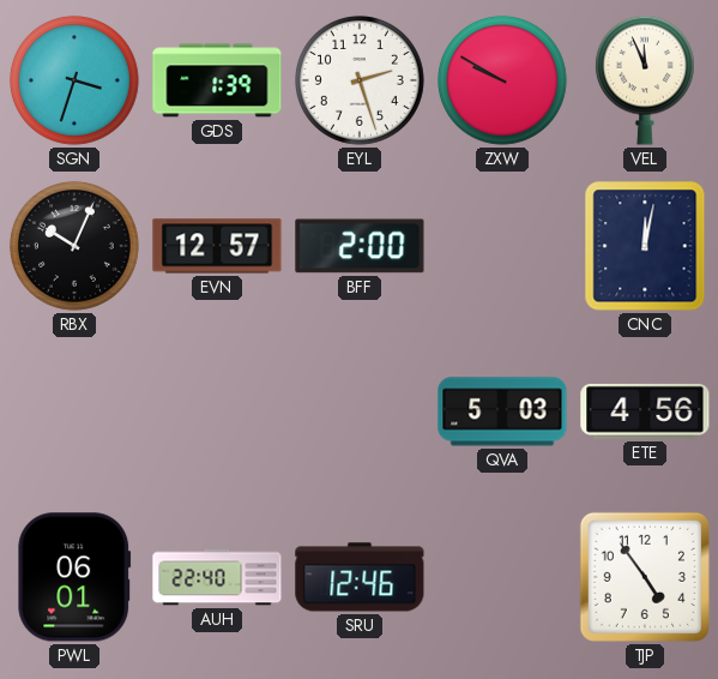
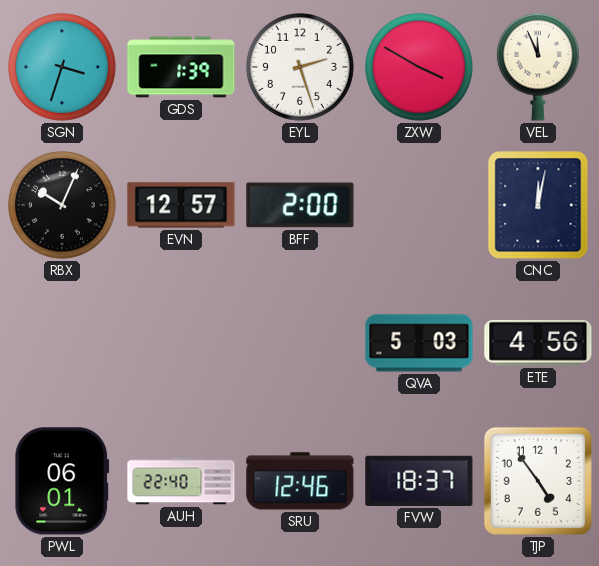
ZXW: 9:50 -> 3:50
FVW: none -> 18:37
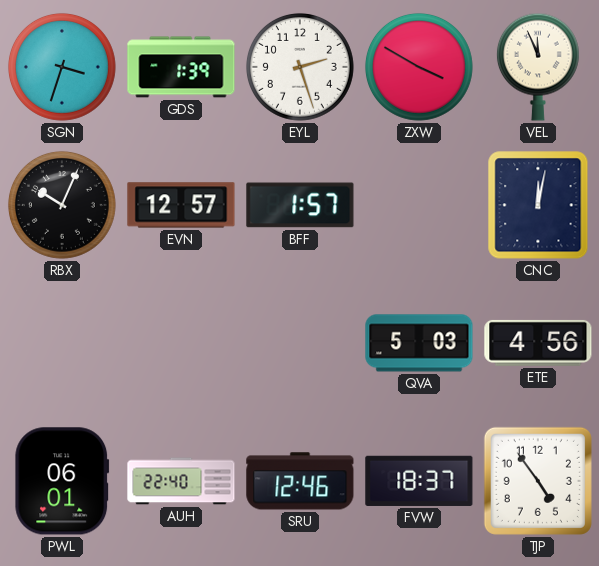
BFF: 2:00 -> 1:57
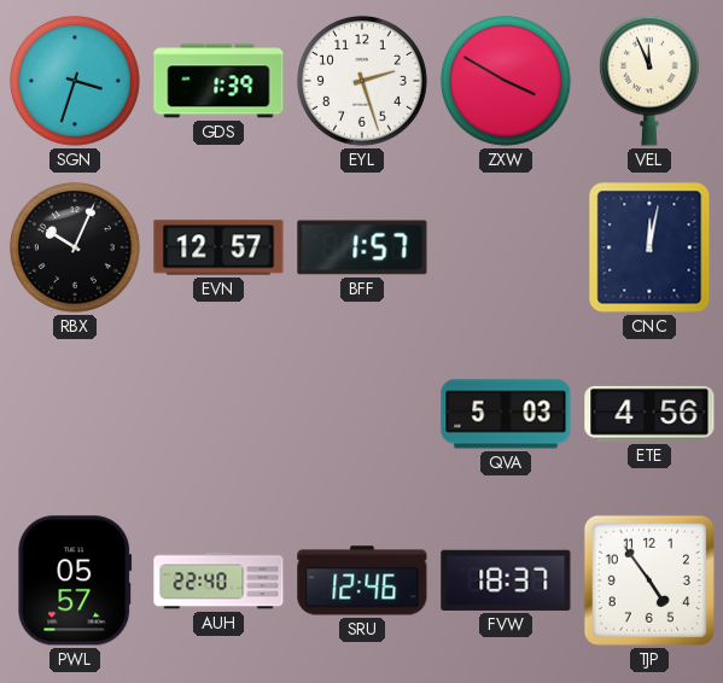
PWL: 06:01 -> 05:57
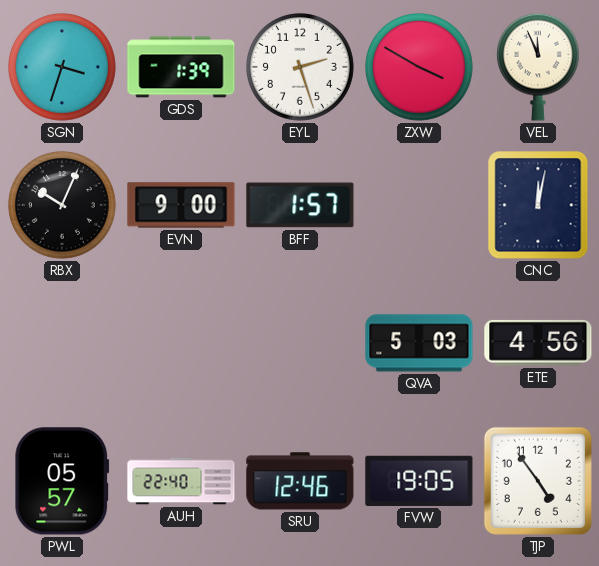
EVN: 12:57 -> 9:00
FVW: 18:37 -> 19:05
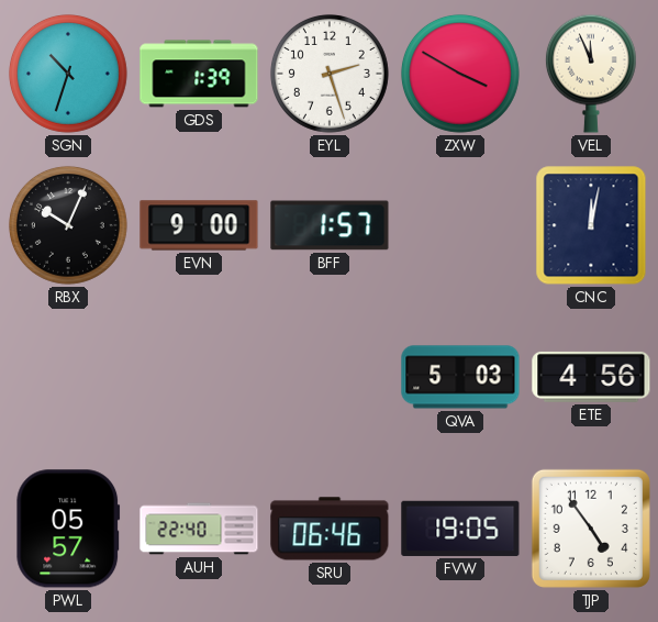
SGN: 3:33 -> 10:33
SRU: 12:46 -> 06:46
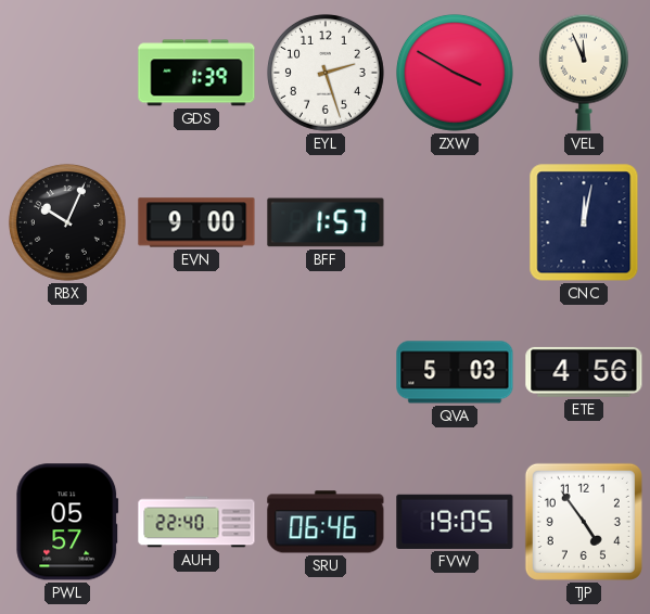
SGN: 10:33 -> none
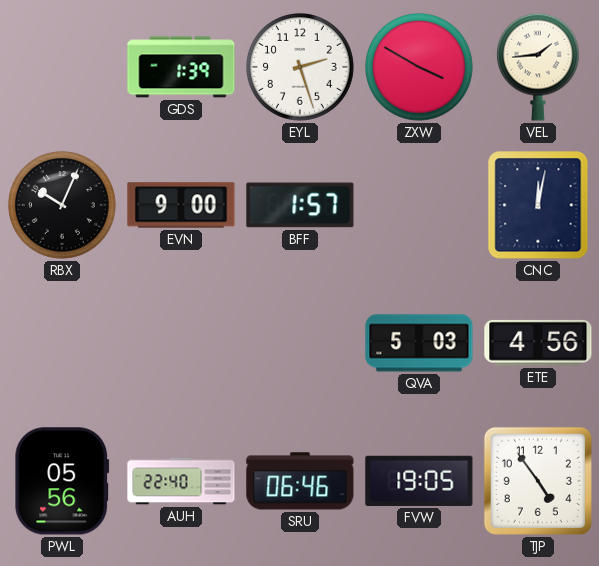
VEL: 11:56 -> 1:44
PWL: 05:57 -> 05:56
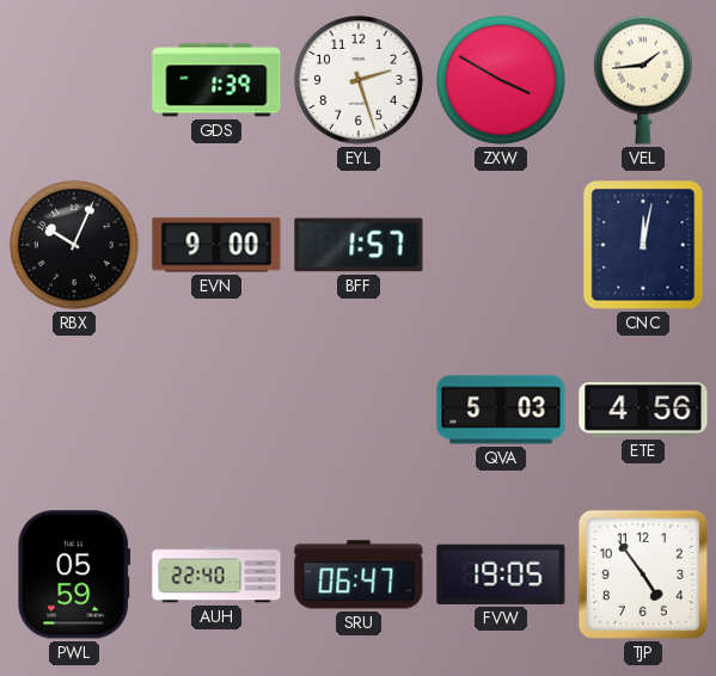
PWL: 05:56 -> 05:59
SRU: 06:46 -> 06:47
